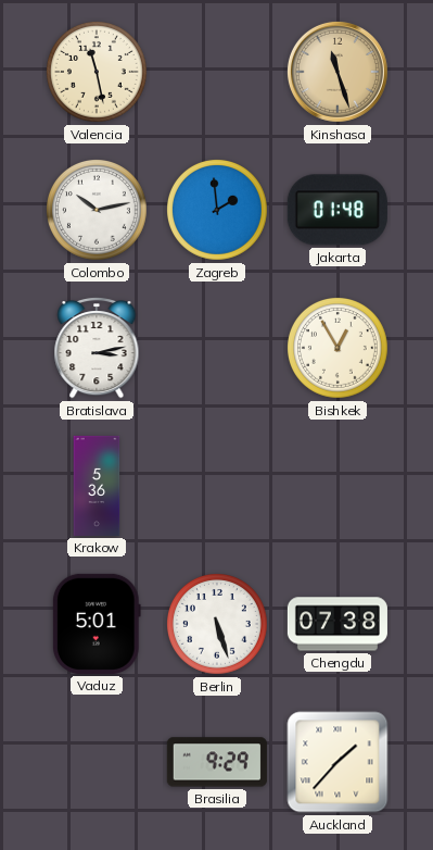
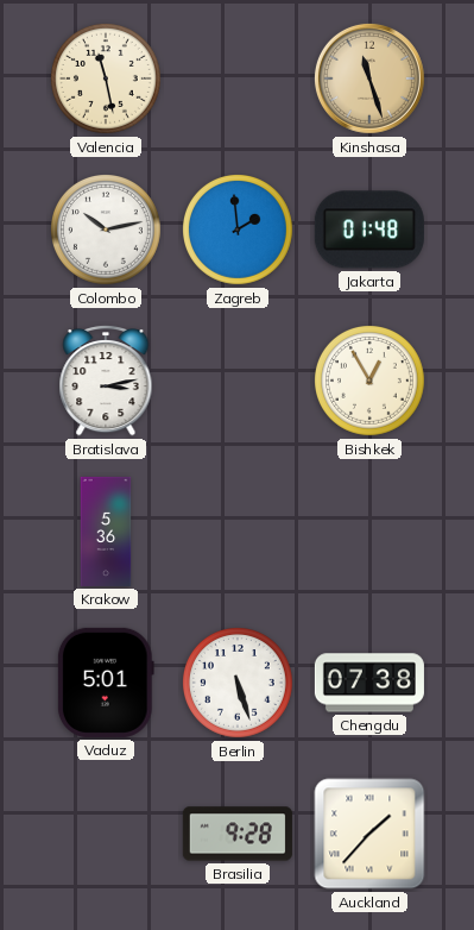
Brasilia: 9:29 -> 9:28
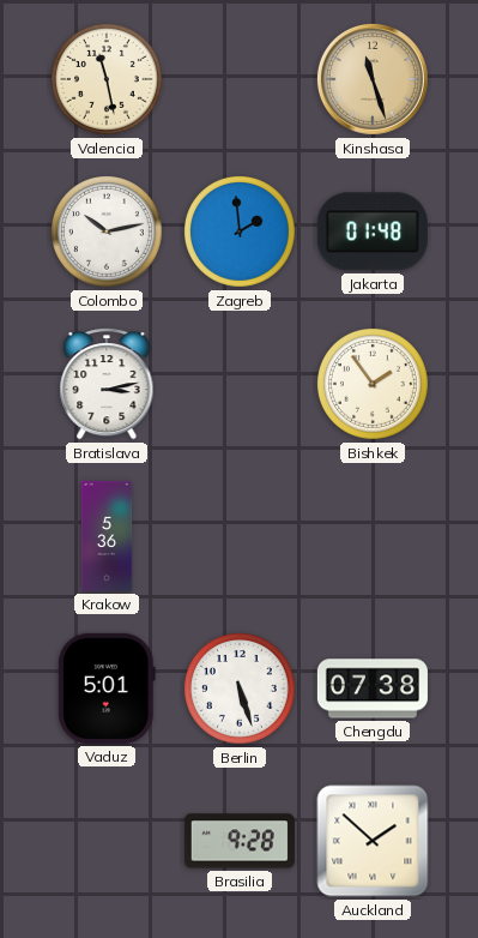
Bishkek: 12:55 -> 1:54
Auckland: 1:37 -> 1:52
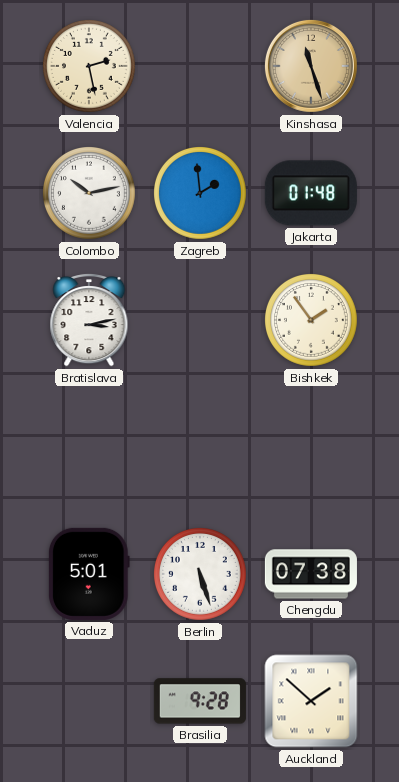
Valencia: 11:28 -> 2:28
Krakow: 5:36 -> none
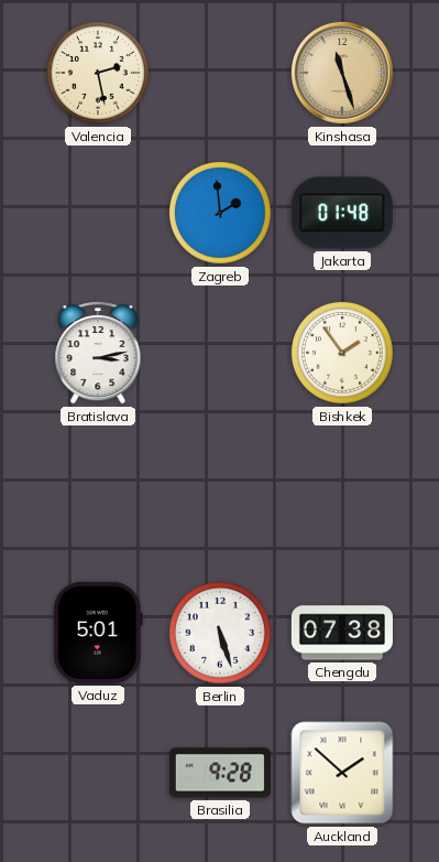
Colombo: 10:13 -> none
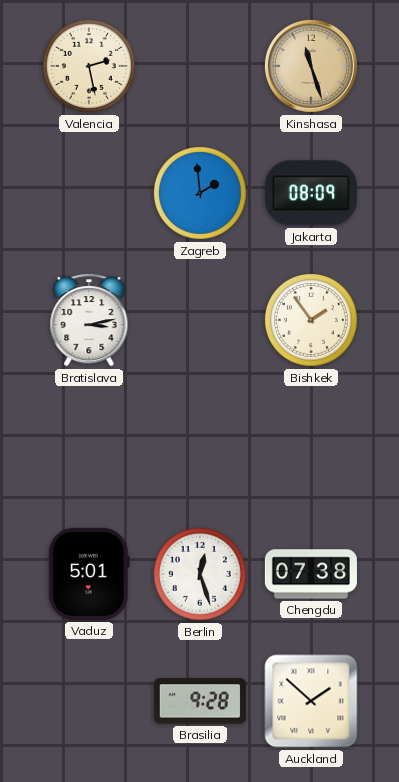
Jakarta: 01:48 -> 08:09
Berlin: 5:27 -> 12:27
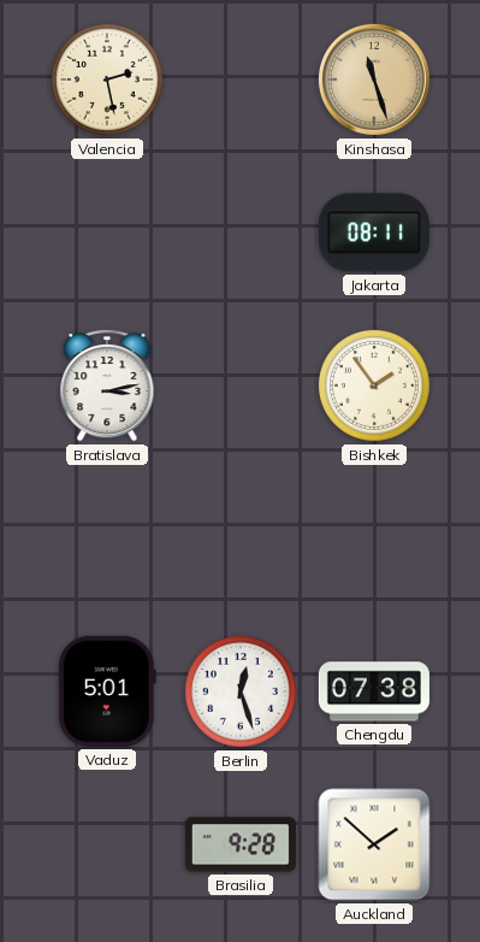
Zagreb: 1:59 -> none
Jakarta: 08:09 -> 08:11
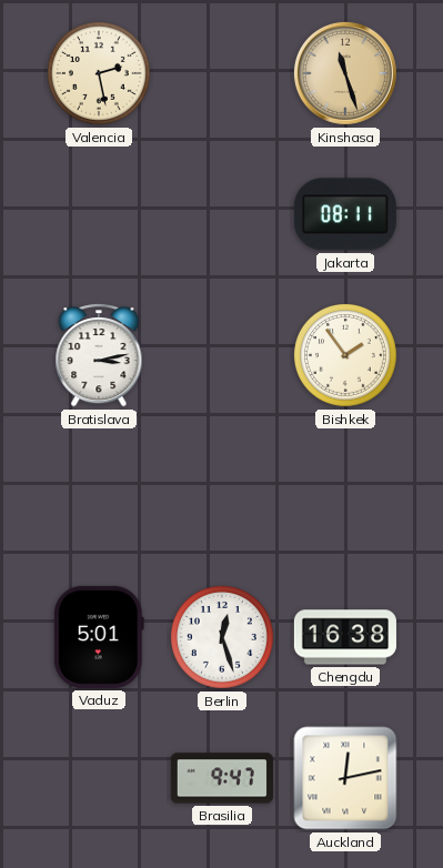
Chengdu: 07:38 -> 16:38
Brasilia: 9:28 -> 9:47
Auckland: 1:52 -> 12:13
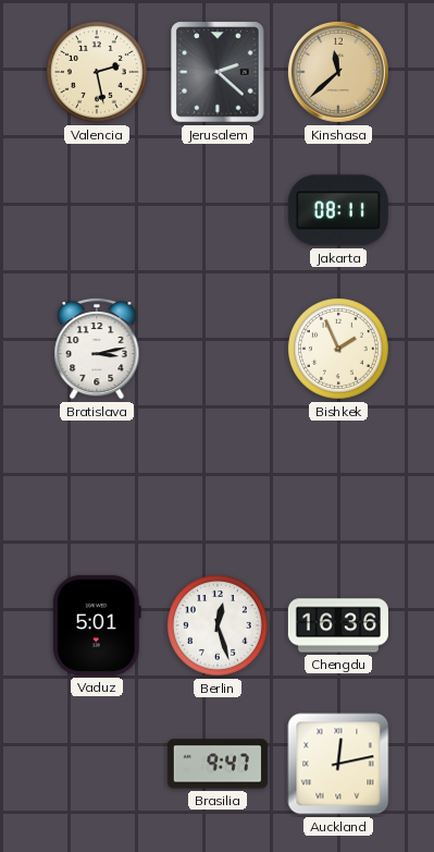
Jerusalem: none -> 2:22
Kinshasa: 11:27 -> 11:38
Bishkek: 1:54 -> 1:56
Chengdu: 16:38 -> 16:36
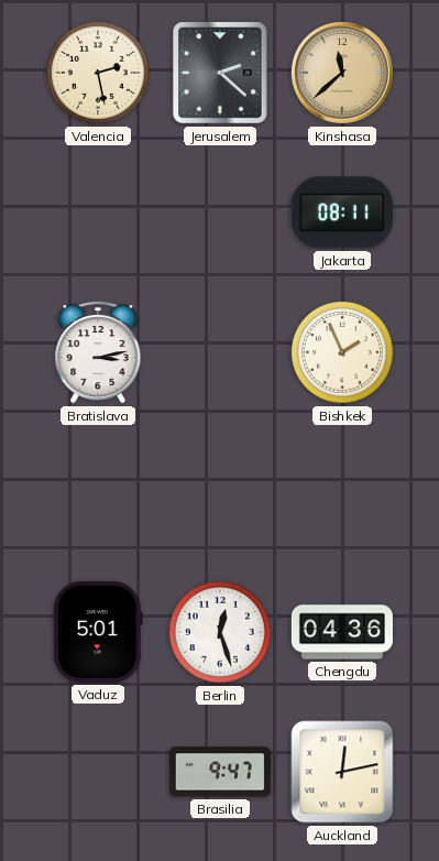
Chengdu: 16:36 -> 04:36
